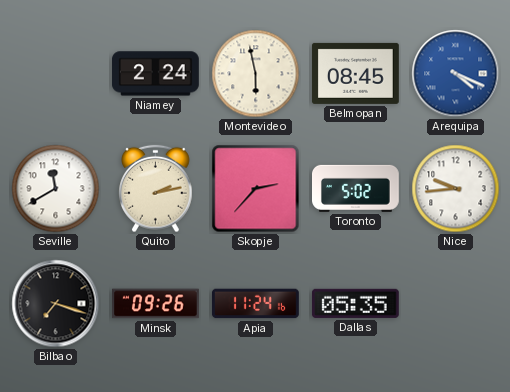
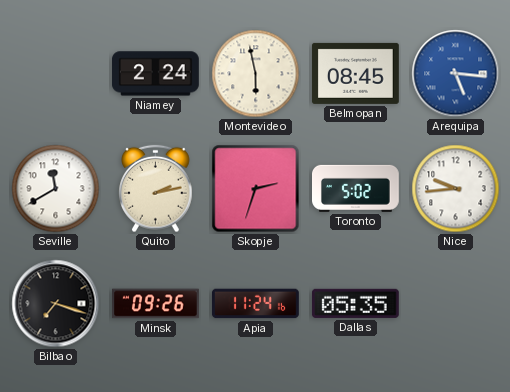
Arequipa: 4:19 -> 5:16
Skopje: 2:37 -> 2:33
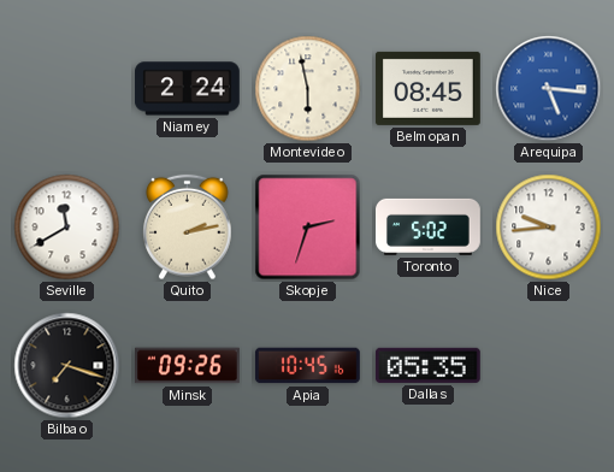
Apia: 11:24 -> 10:45
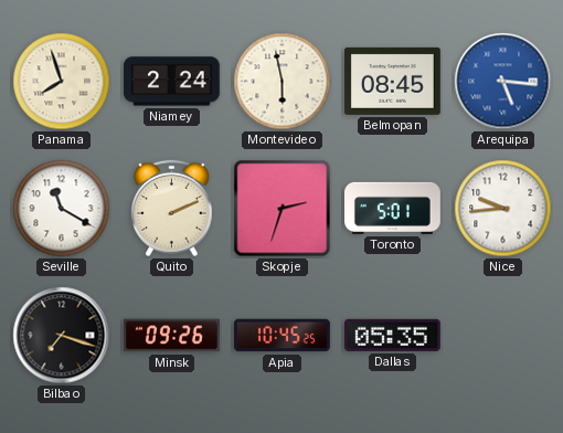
Panama: none -> 7:57
Seville: 11:40 -> 11:20
Quito: 2:13 -> 2:11
Toronto: 5:02 -> 5:01
Apia: 10:45:16 -> 10:45:25
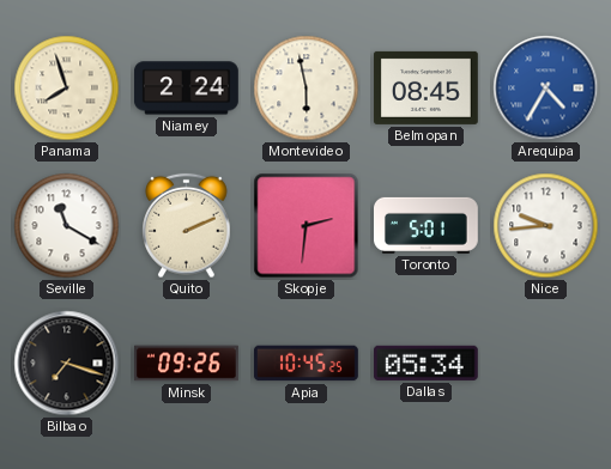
Arequipa: 5:16 -> 4:35
Skopje: 2:33 -> 2:31
Dallas: 05:35 -> 05:34
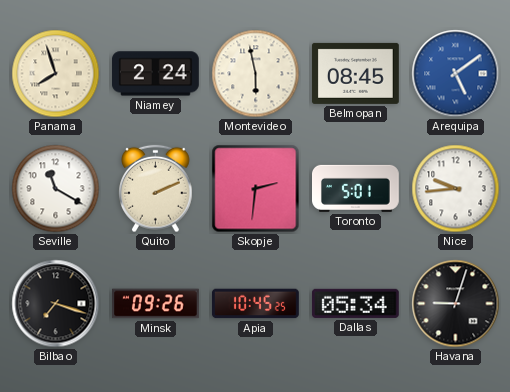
Arequipa: 4:35 -> 5:09
Havana: none -> 9:03
